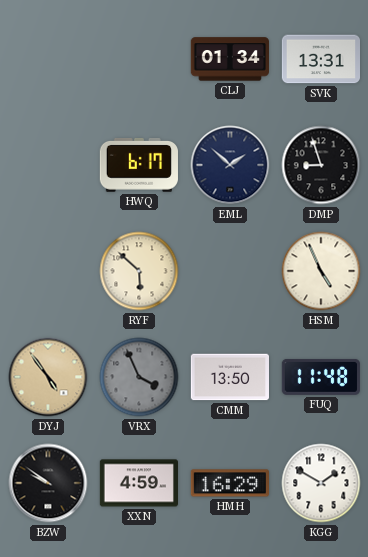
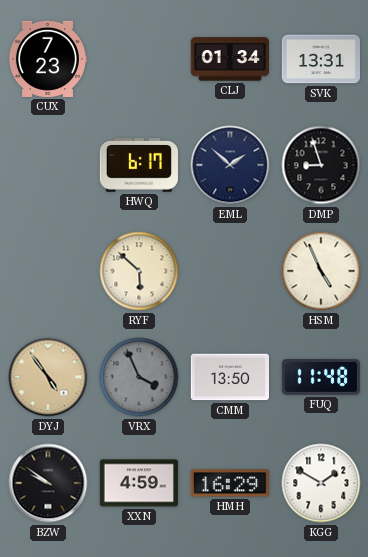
CUX: none -> 7:23
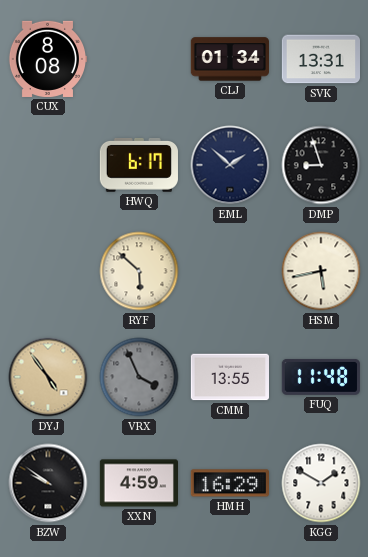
CUX: 7:23 -> 8:08
HSM: 4:56 -> 5:43
CMM: 13:50 -> 13:55
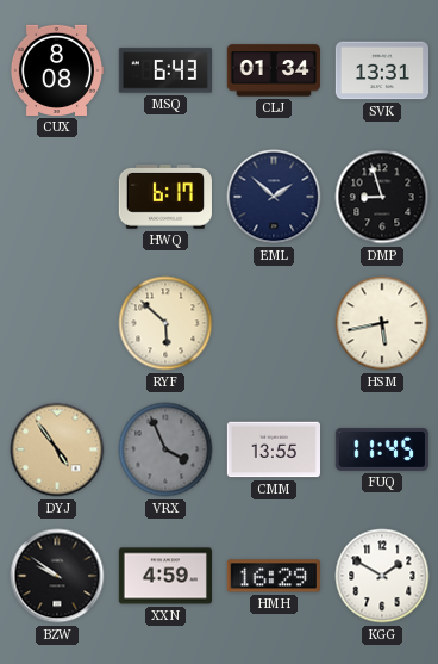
MSQ: none -> 6:43
FUQ: 11:48 -> 11:45
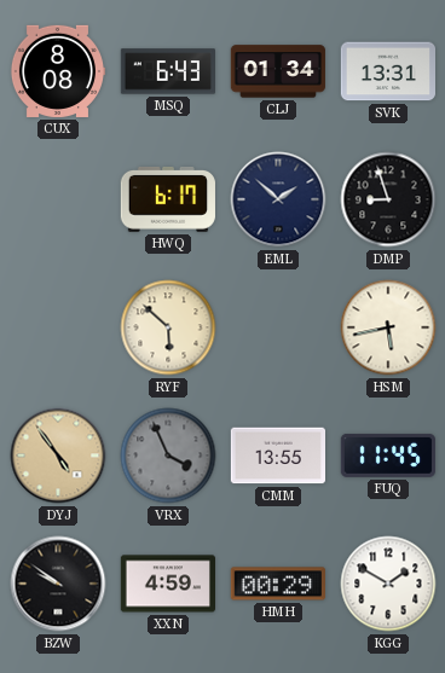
HMH: 16:29 -> 00:29
